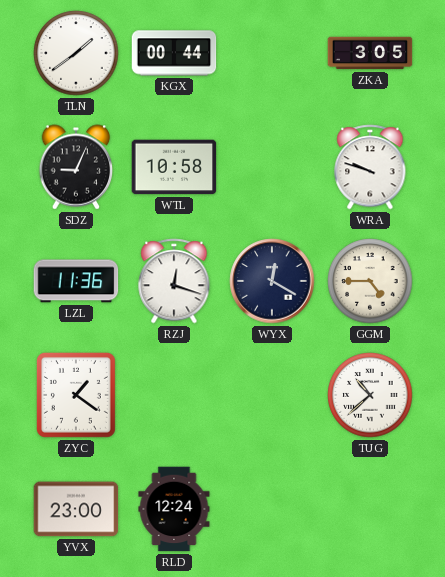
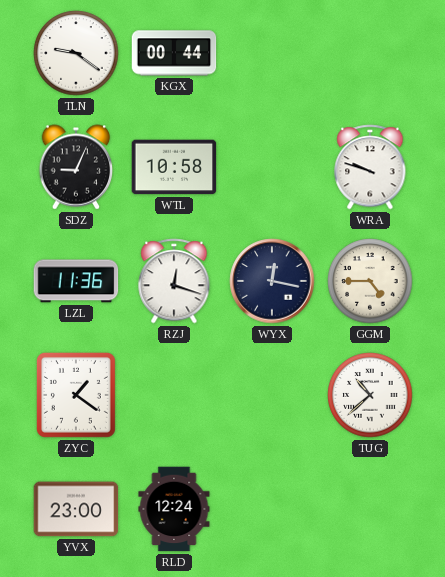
TLN: 1:39 -> 9:21
ZKA: 3:05 -> none
WYX: 12:20 -> 12:17
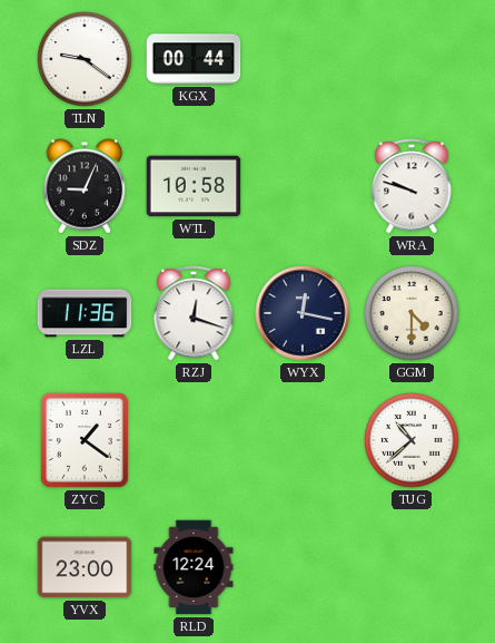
GGM: 4:45 -> 4:30
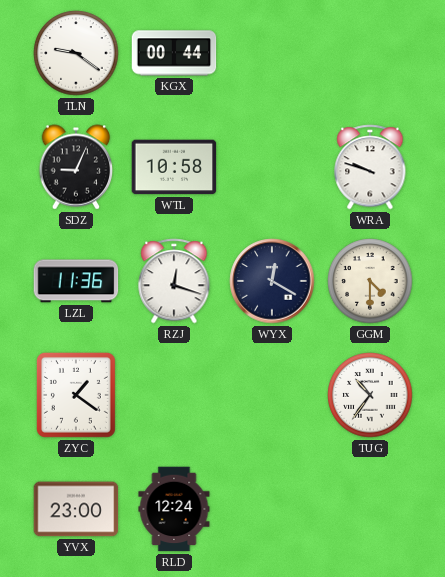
WYX: 12:17 -> 12:20
TUG: 10:38 -> 10:36
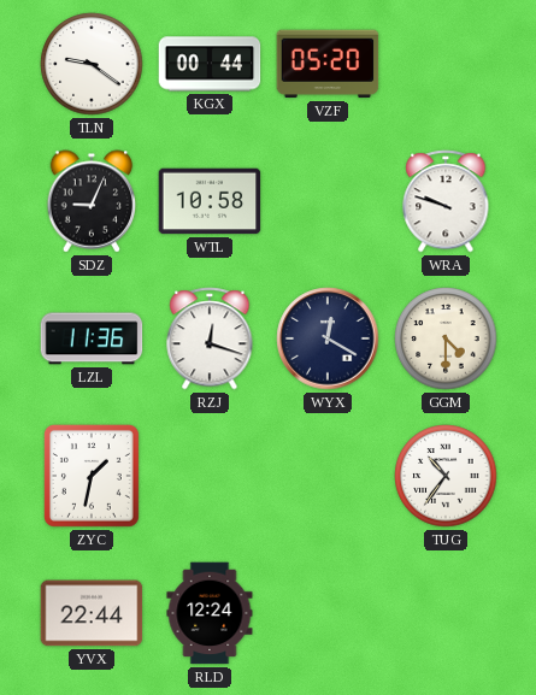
VZF: none -> 05:20
ZYC: 1:21 -> 1:32
YVX: 23:00 -> 22:44
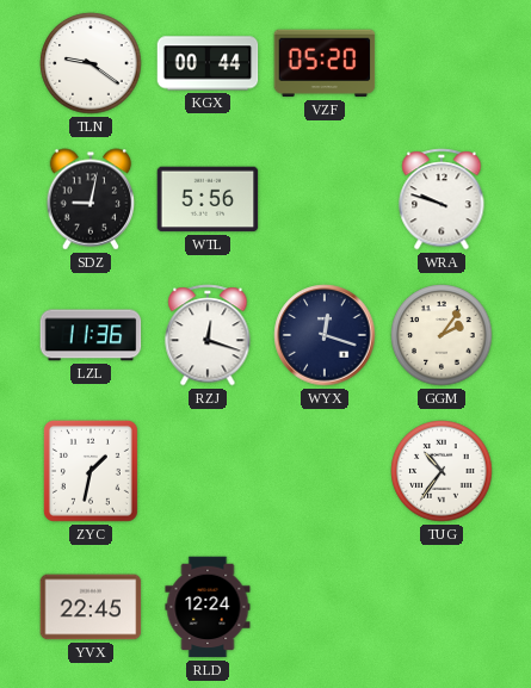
SDZ: 9:04 -> 9:02
WTL: 10:58 -> 5:56
WYX: 12:20 -> 12:18
GGM: 4:30 -> 2:06
YVX: 22:44 -> 22:45
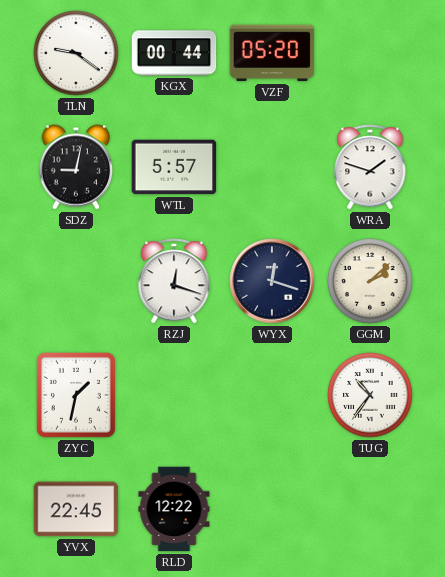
WTL: 5:56 -> 5:57
WRA: 9:48 -> 1:48
LZL: 11:36 -> none
GGM: 2:06 -> 2:08
RLD: 12:24 -> 12:22
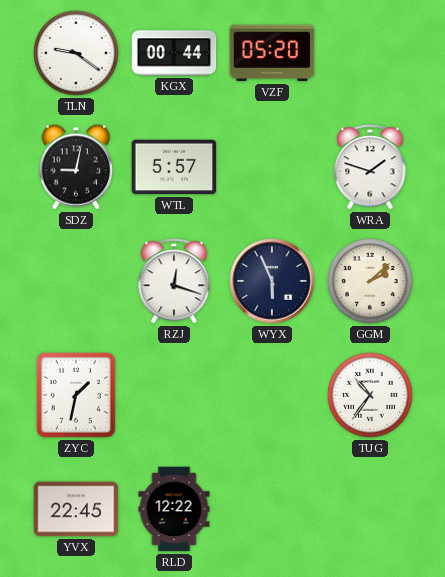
WYX: 12:18 -> 5:56
